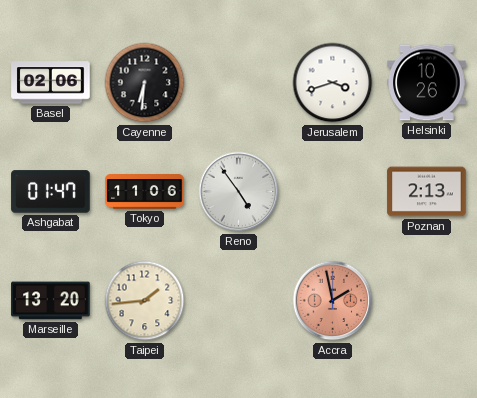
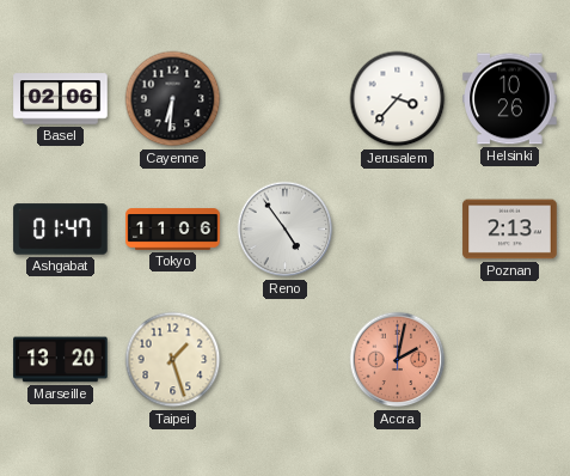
Jerusalem: 3:42 -> 3:37
Taipei: 1:44 -> 1:27
Accra: 1:58 -> 2:02
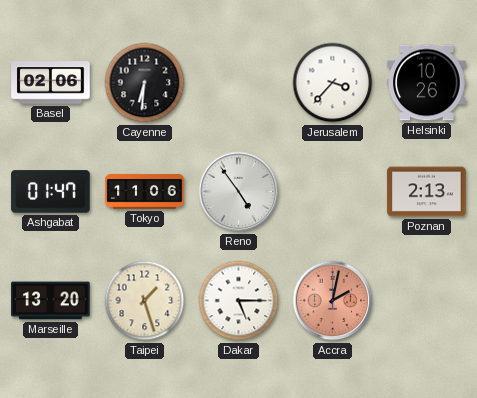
Dakar: none -> 5:15
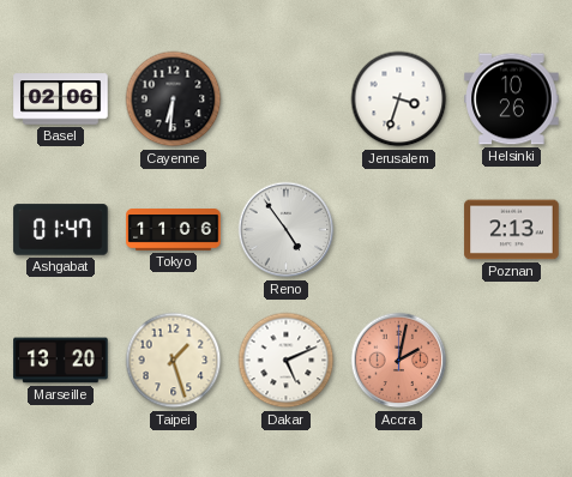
Jerusalem: 3:37 -> 3:33
Dakar: 5:15 -> 5:11
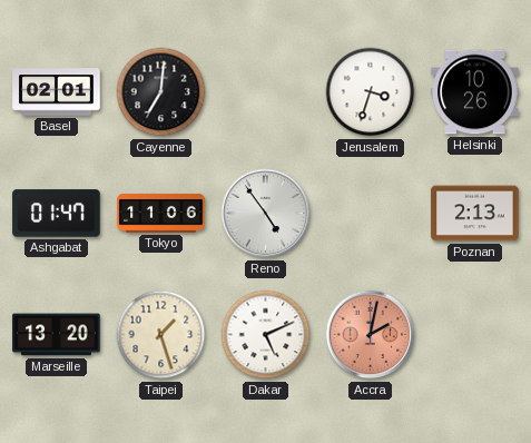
Basel: 02:06 -> 02:01
Cayenne: 6:31 -> 7:01
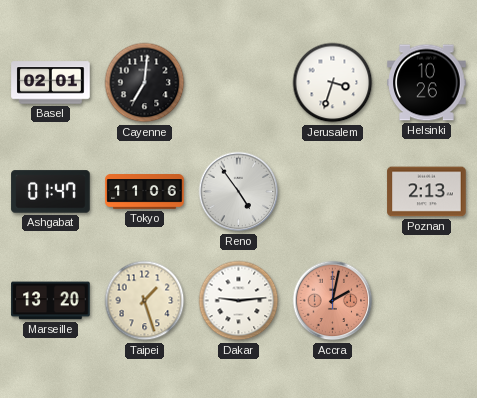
Dakar: 5:11 -> 9:14
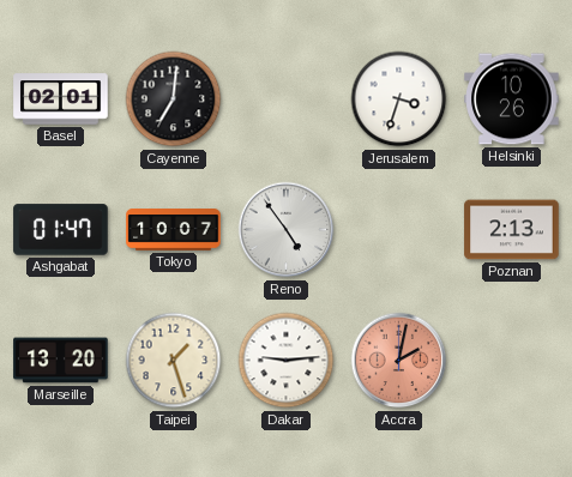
Tokyo: 11:06 -> 10:07
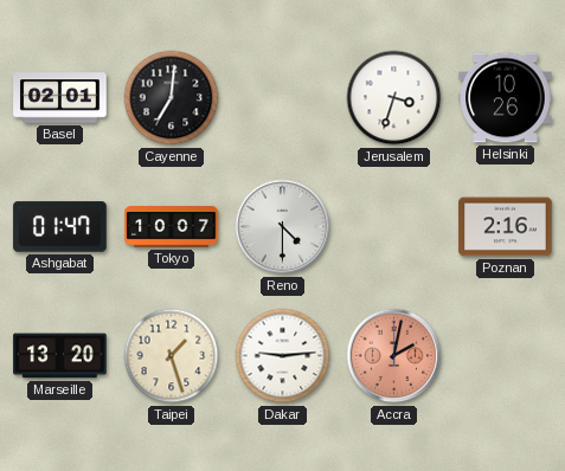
Reno: 4:54 -> 4:30
Poznan: 2:13 -> 2:16
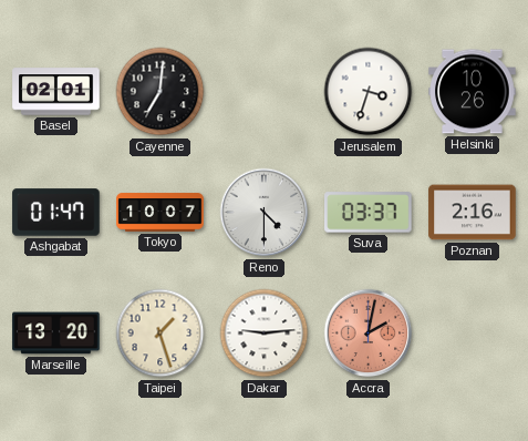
Suva: none -> 03:37
